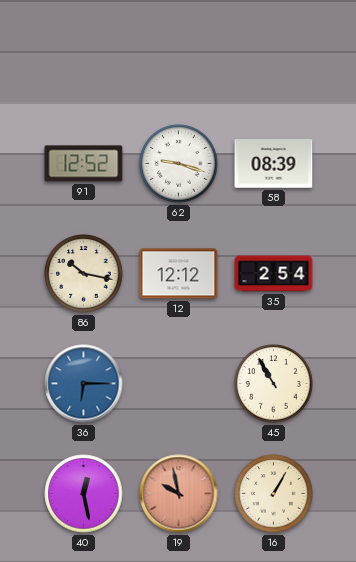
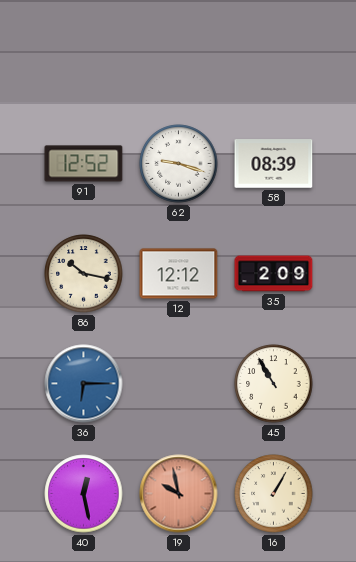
35: 2:54 -> 2:09
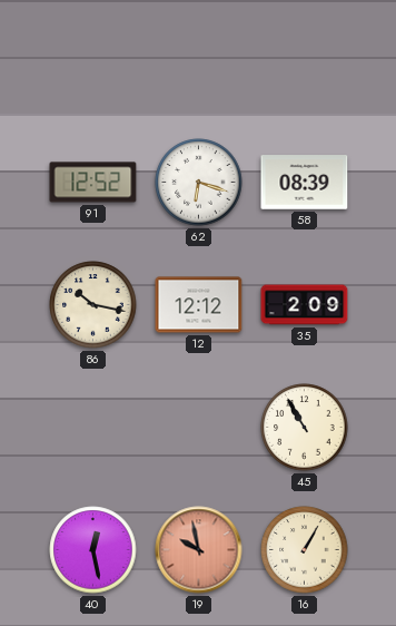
62: 9:18 -> 6:18
36: 6:15 -> none
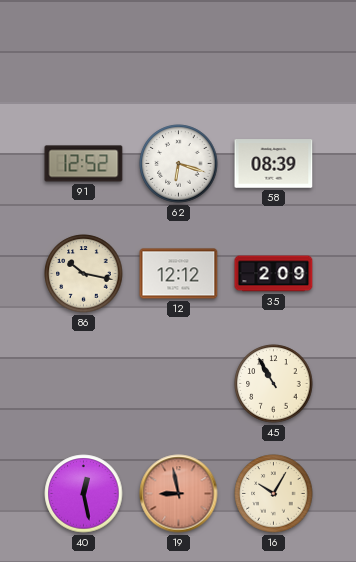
19: 9:58 -> 8:58
16: 1:05 -> 10:05
